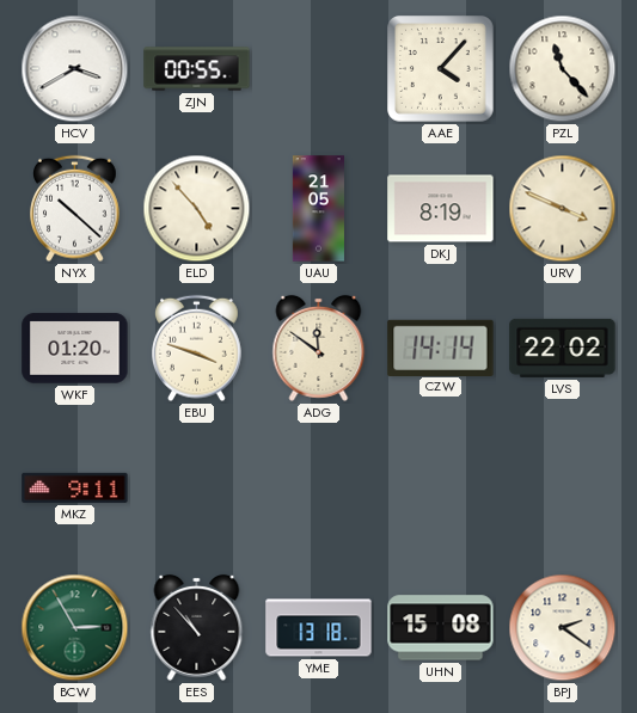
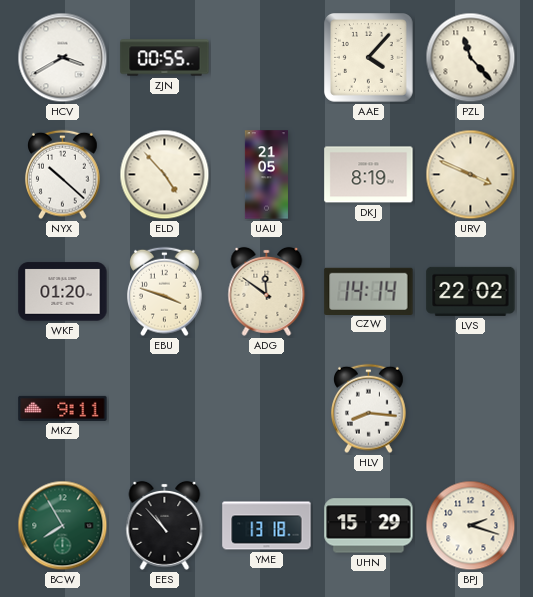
HLV: none -> 8:16
BCW: 2:55 -> 7:55
UHN: 15:08 -> 15:29
BPJ: 2:21 -> 2:18
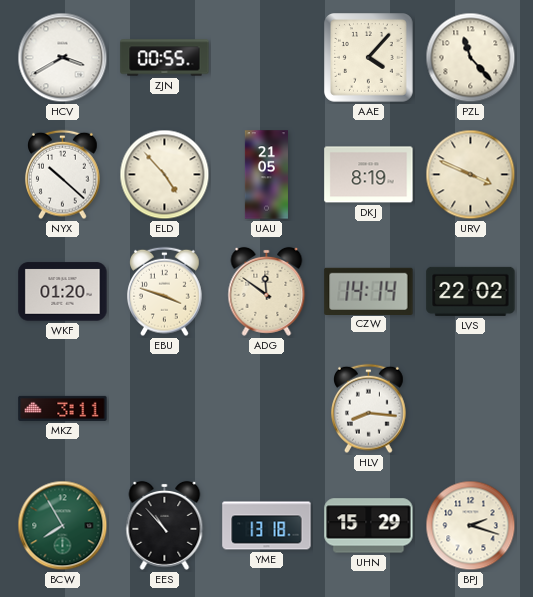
MKZ: 9:11 -> 3:11
